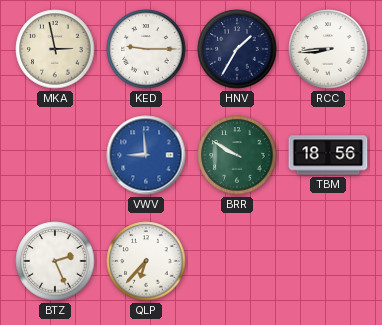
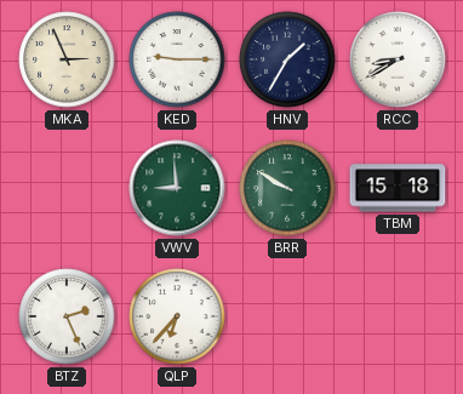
MKA: 2:58 -> 2:56
RCC: 8:44 -> 8:40
VWV dial: blue -> green
TBM: 18:56 -> 15:18
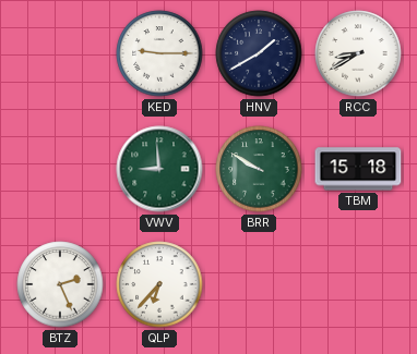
MKA: 2:56 -> none
HNV: 1:35 -> 1:40
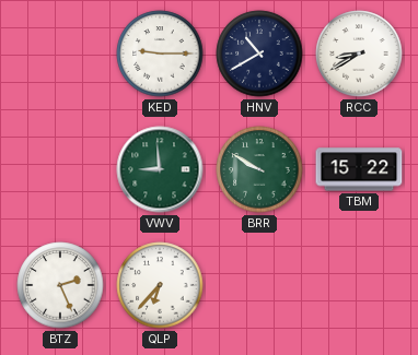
HNV: 1:40 -> 10:40
TBM: 15:18 -> 15:22
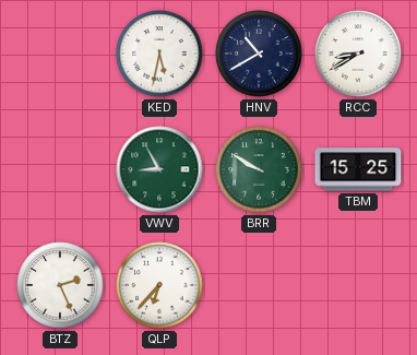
KED: 9:15 -> 5:32
VWV: 8:59 -> 8:55
TBM: 15:22 -> 15:25
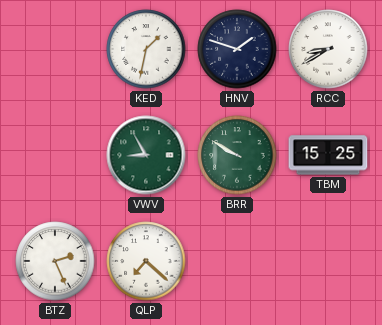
KED: 5:32 -> 1:32
HNV: 10:40 -> 1:48
QLP: 6:37 -> 7:22
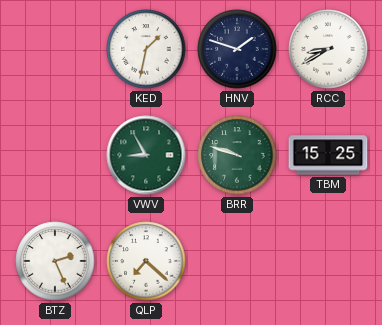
BRR: 9:50 -> 9:48
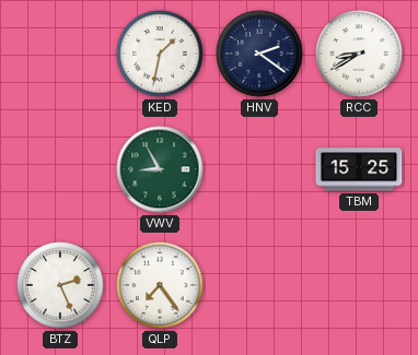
HNV: 1:48 -> 2:21
BRR: 9:48 -> none
QLP: 7:22 -> 7:24
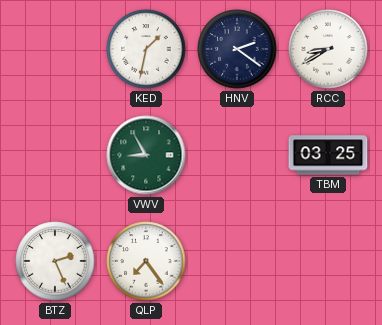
TBM: 15:25 -> 03:25
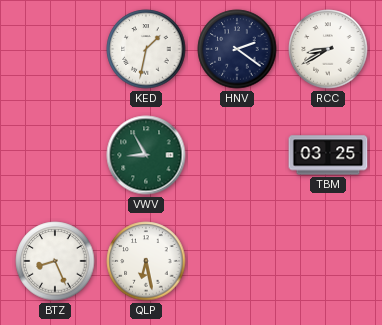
BTZ: 2:26 -> 8:26
QLP: 7:24 -> 6:28
